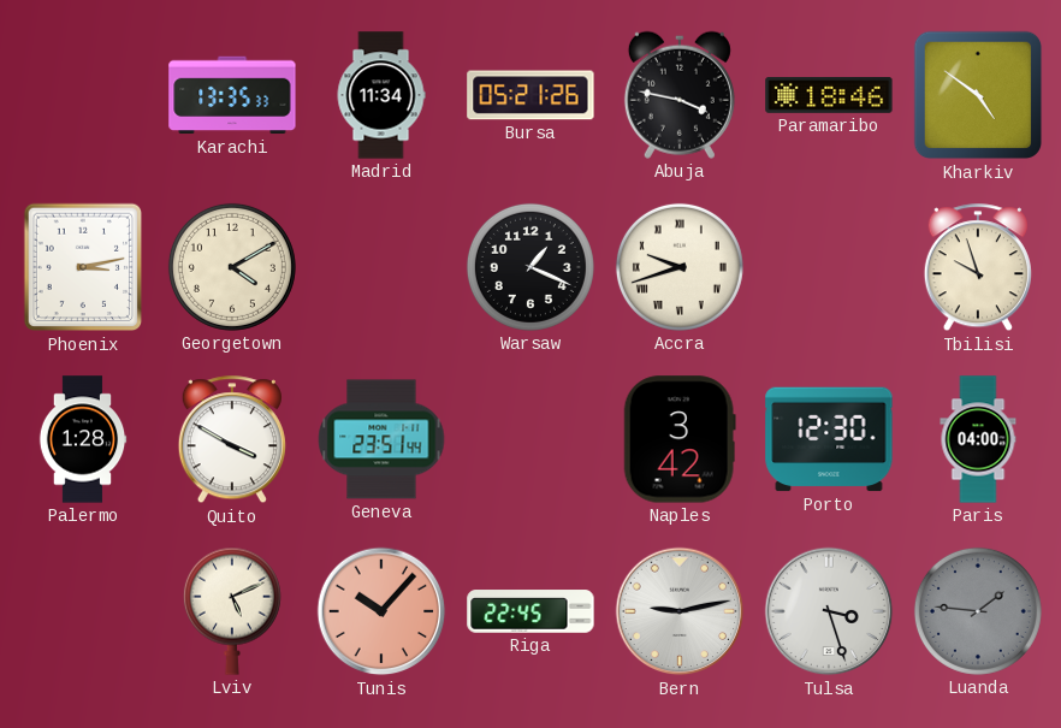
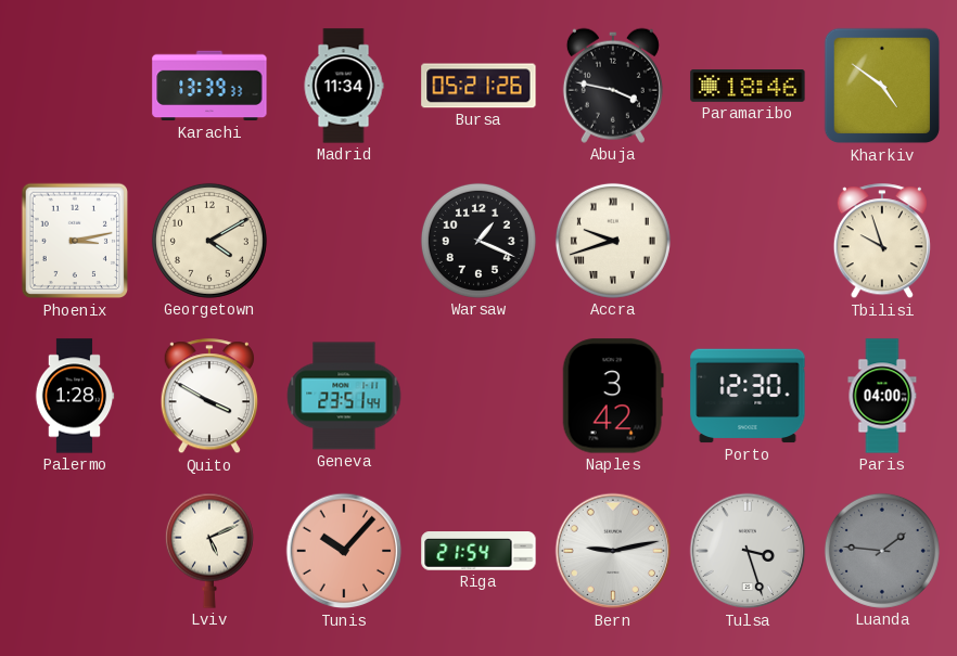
Karachi: 13:35 -> 13:39
Riga: 22:45 -> 21:54
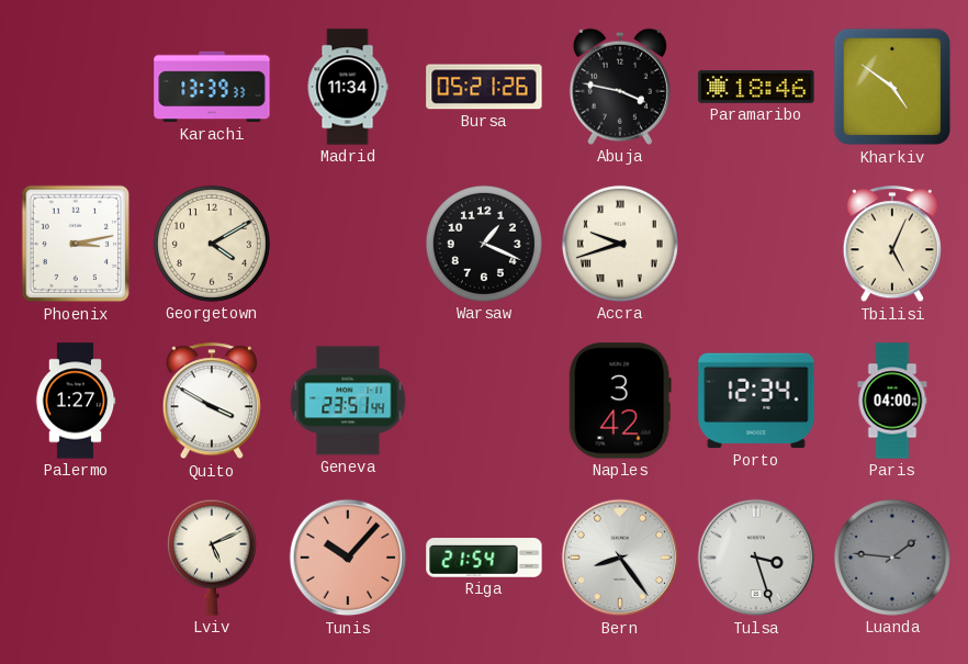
Tbilisi: 9:57 -> 5:04
Palermo: 1:28 -> 1:27
Porto: 12:30 -> 12:34
Bern: 9:13 -> 8:24
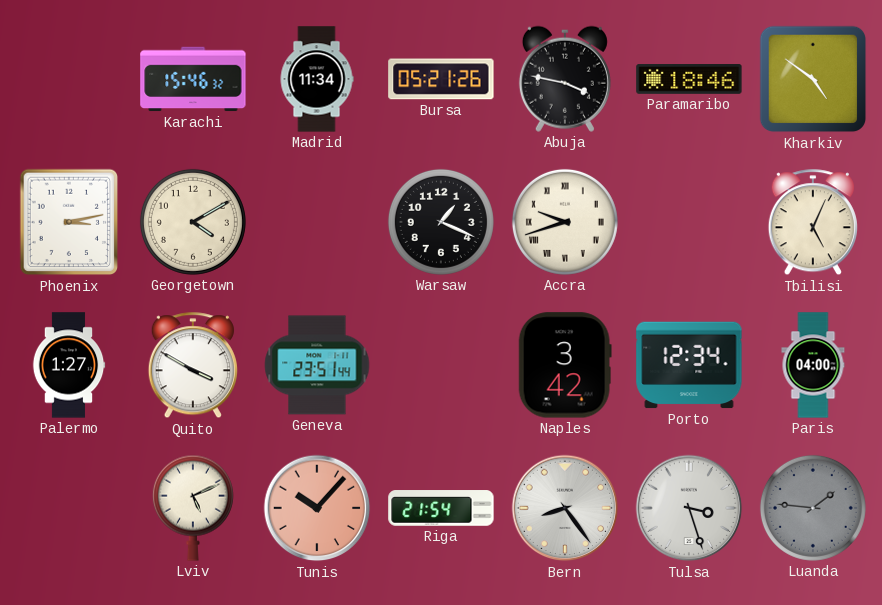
Karachi: 13:39 -> 15:46
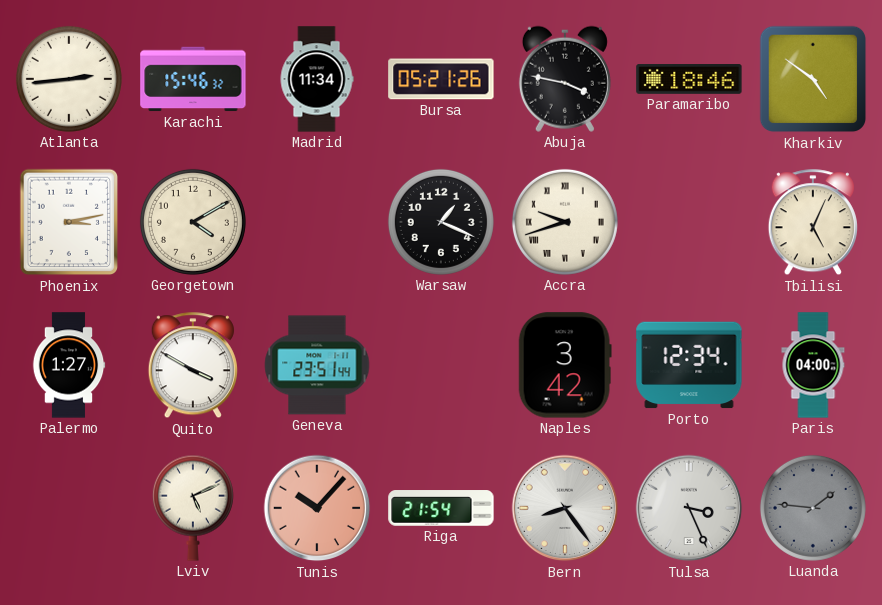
Atlanta: none -> 2:44
Tulsa: 3:27 -> 3:26
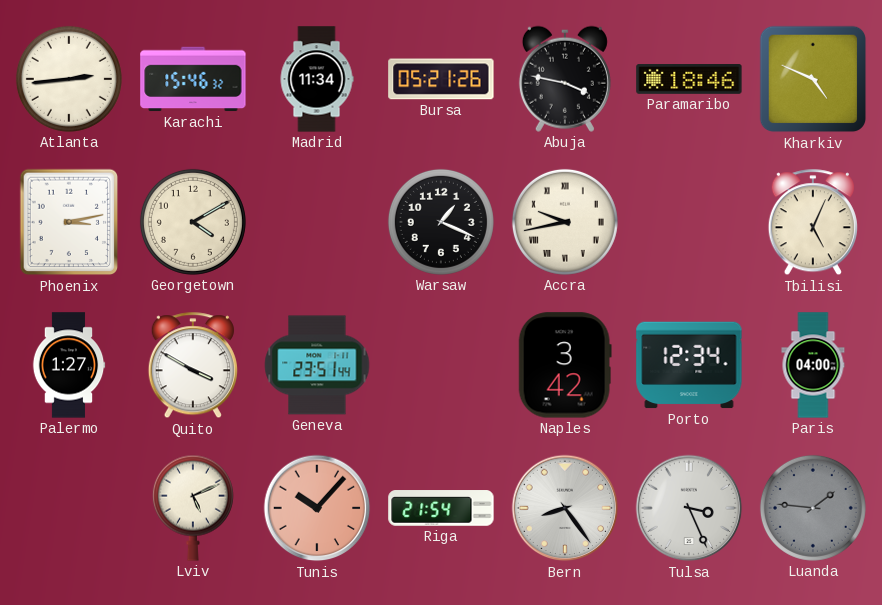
Kharkiv: 4:51 -> 4:49
Accra: 9:42 -> 9:43
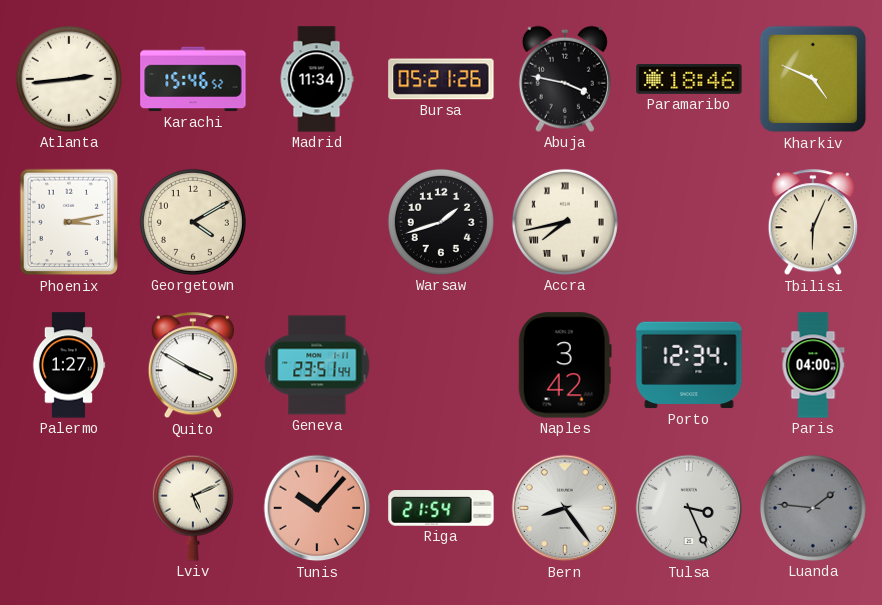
Karachi: 15:46:32 -> 15:46:52
Warsaw: 1:19 -> 1:42
Accra: 9:43 -> 7:43
Tbilisi: 5:04 -> 6:04
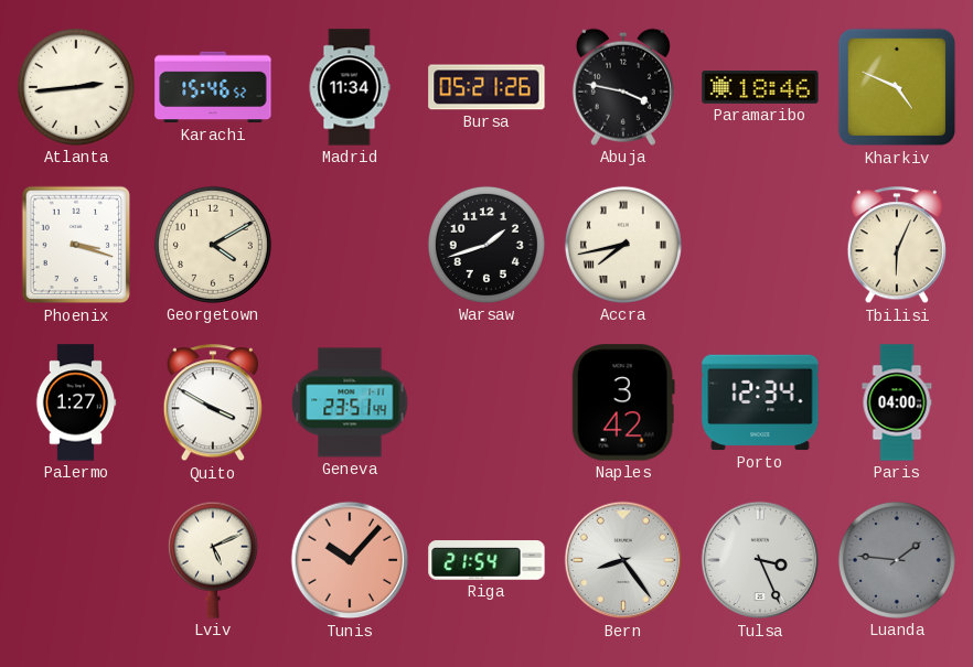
Phoenix: 3:13 -> 3:18
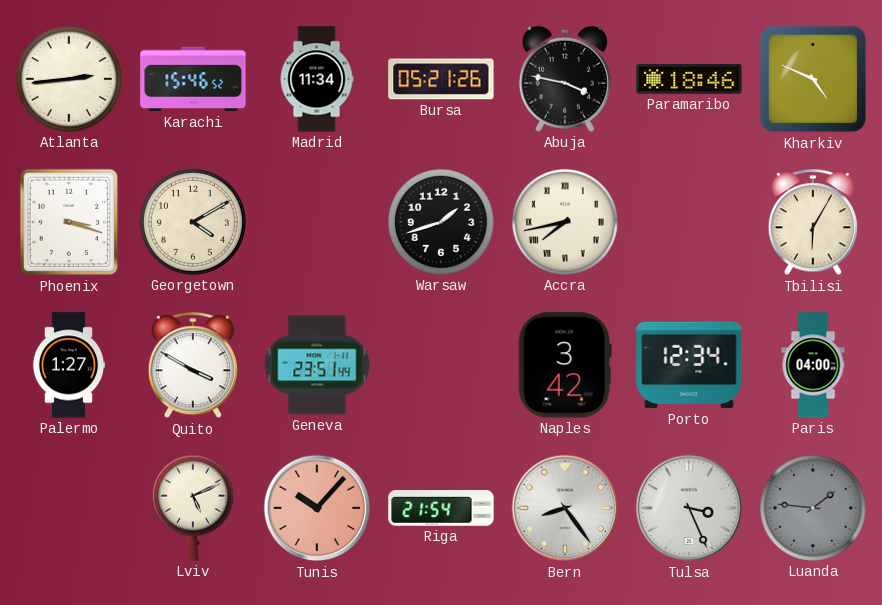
Tbilisi: 6:04 -> 6:05
